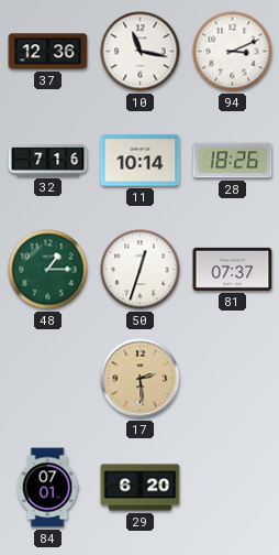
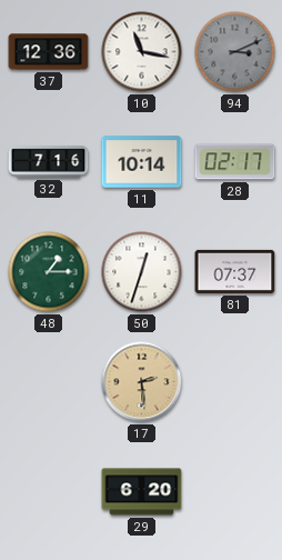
94 dial: white -> grey
28: 18:26 -> 02:17
84: 07:01 -> none
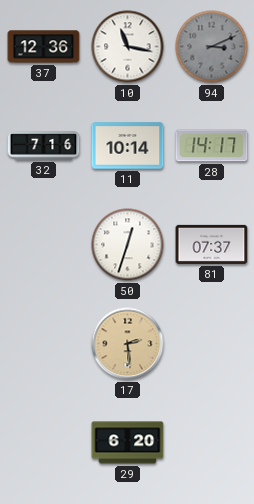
28: 02:17 -> 14:17
48: 1:15 -> none
